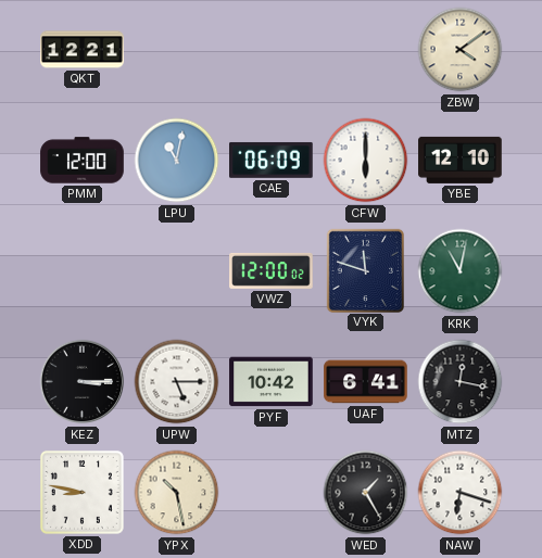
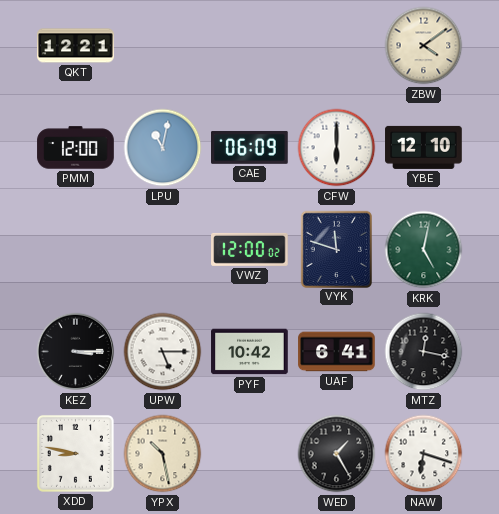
KRK: 11:02 -> 5:02
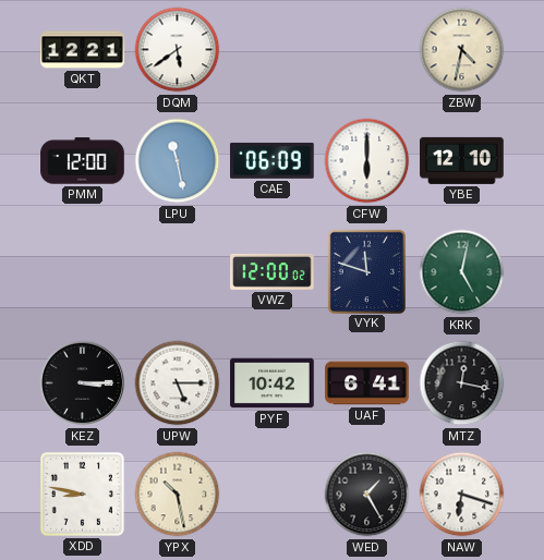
DQM: none -> 5:39
ZBW: 4:09 -> 4:32
LPU: 11:02 -> 11:28
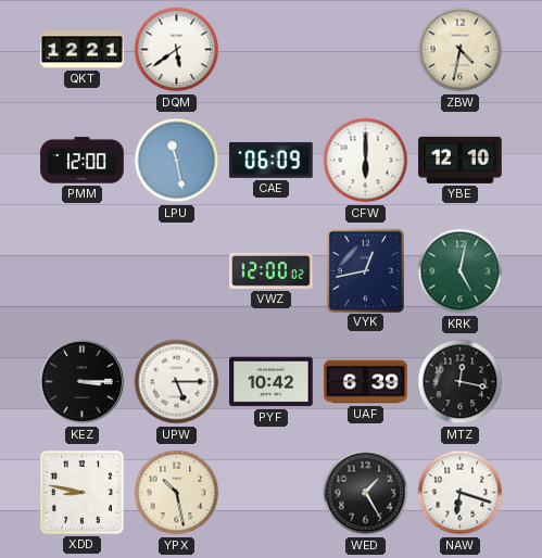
VYK: 11:48 -> 12:43
UAF: 6:41 -> 6:39
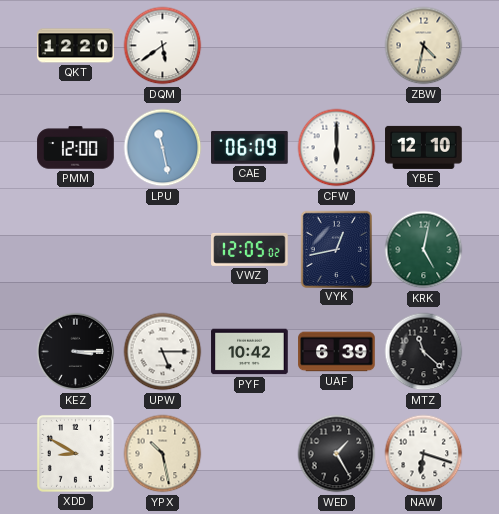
QKT: 12:21 -> 12:20
VWZ: 12:00 -> 12:05
MTZ: 12:17 -> 11:22
XDD: 8:47 -> 8:50
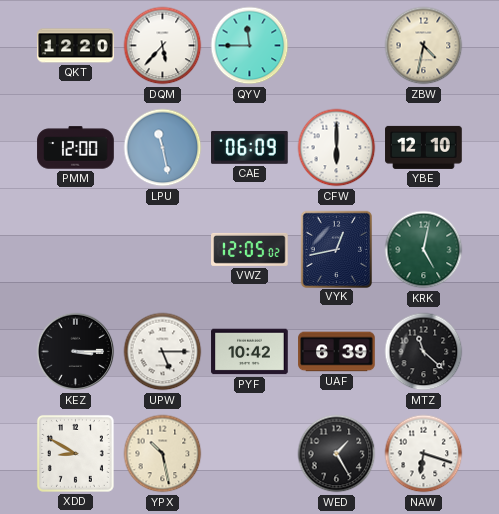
DQM: 5:39 -> 5:37
QYV: none -> 11:45
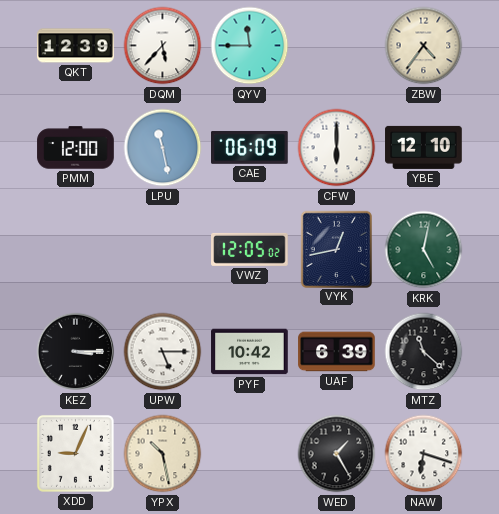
QKT: 12:20 -> 12:39
ZBW: 4:32 -> 4:36
XDD: 8:50 -> 9:04
